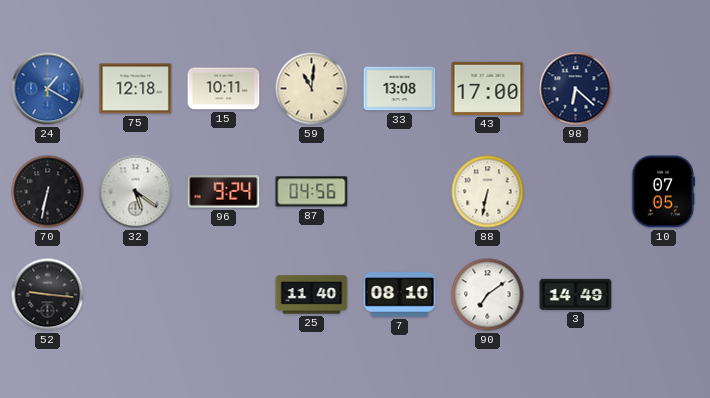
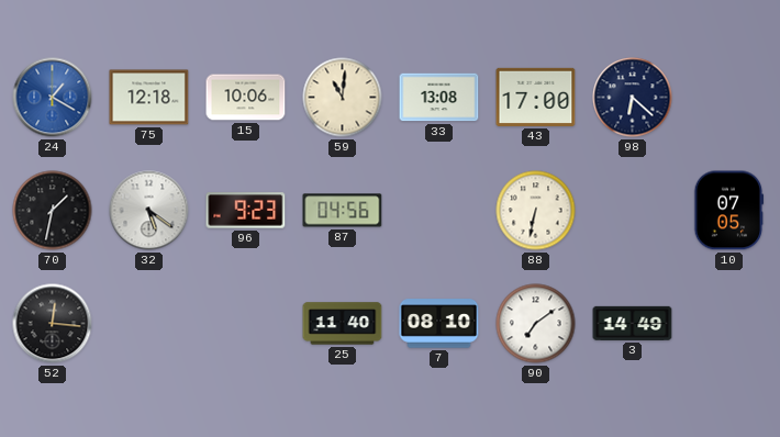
15: 10:11 -> 10:06
70: 6:32 -> 1:32
96: 9:24 -> 9:23
52: 9:16 -> 12:16
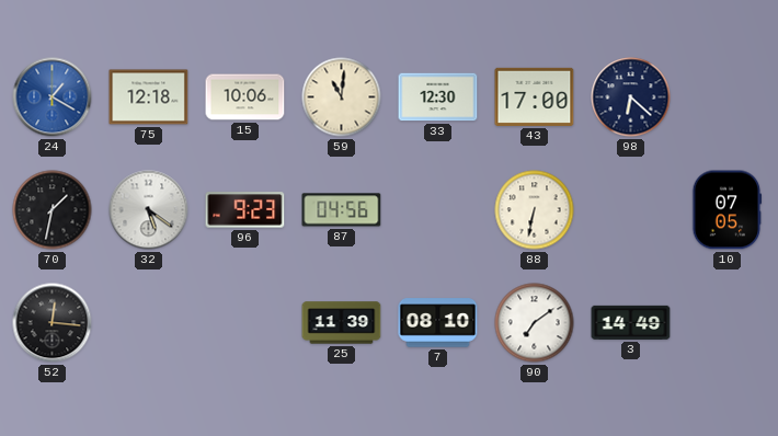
33: 13:08 -> 12:30
25: 11:40 -> 11:39
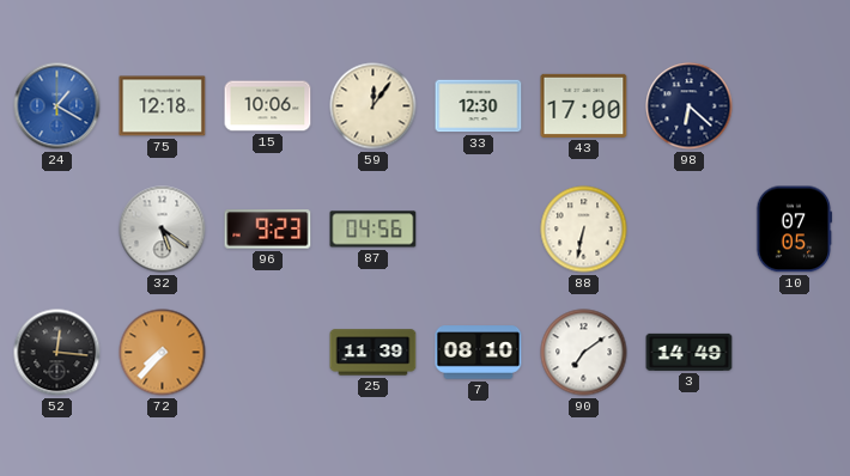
59: 11:01 -> 12:06
70: 1:32 -> none
72: none -> 7:37
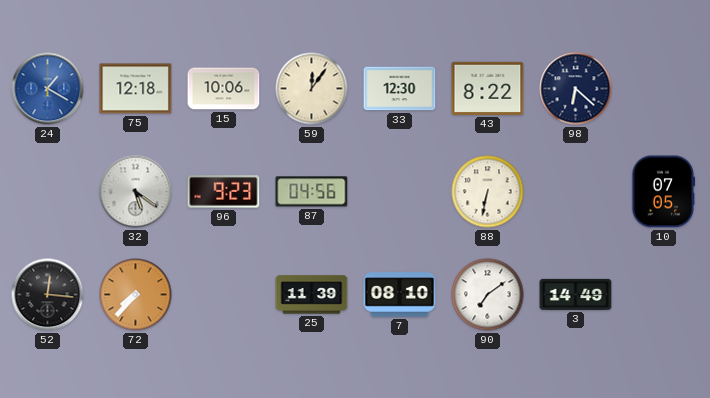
43: 17:00 -> 8:22
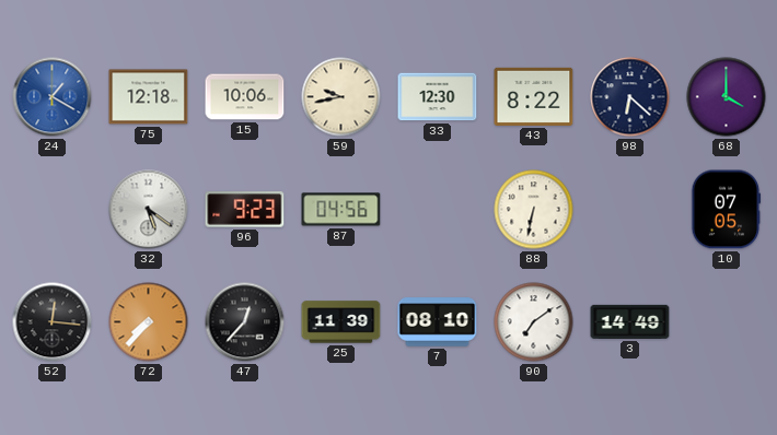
59: 12:06 -> 9:43
68: none -> 4:00
47: none -> 12:37
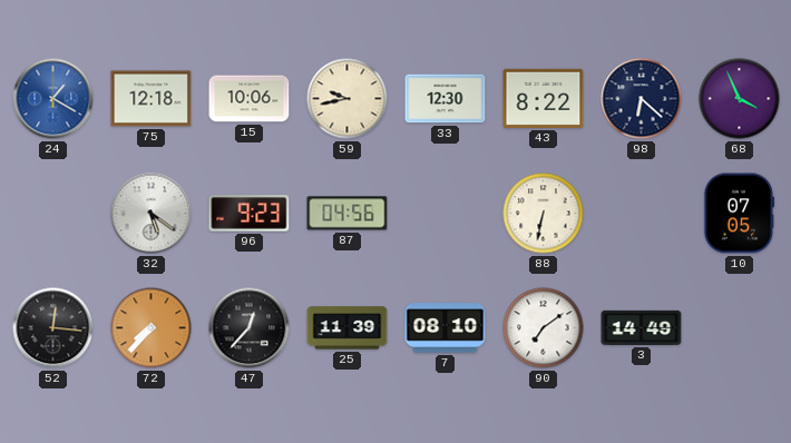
68: 4:00 -> 3:56
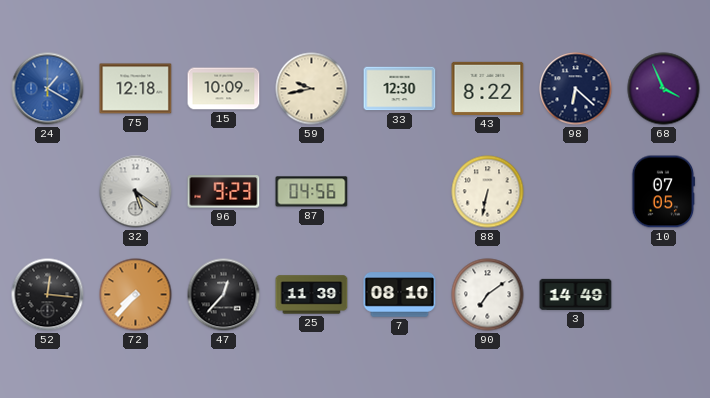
15: 10:06 -> 10:09
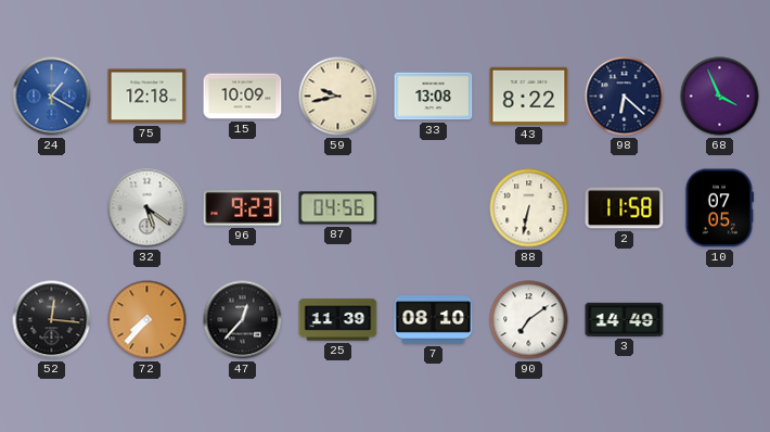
33: 12:30 -> 13:08
2: none -> 11:58
